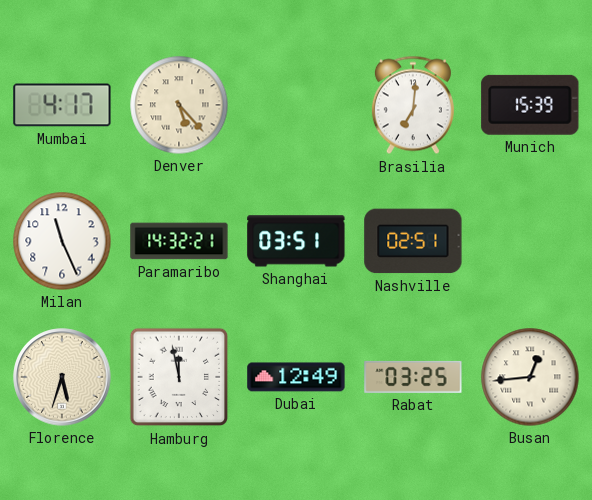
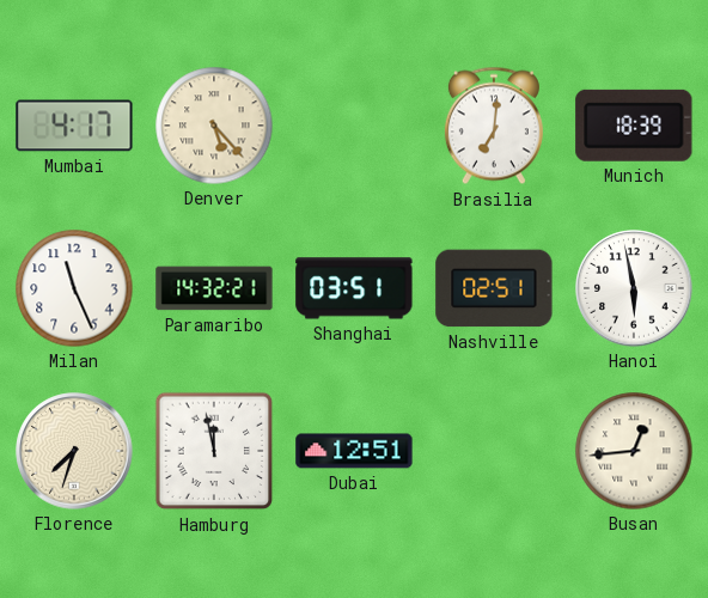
Munich: 15:39 -> 18:39
Hanoi: none -> 5:58
Florence: 5:33 -> 7:33
Dubai: 12:49 -> 12:51
Rabat: 03:25 -> none
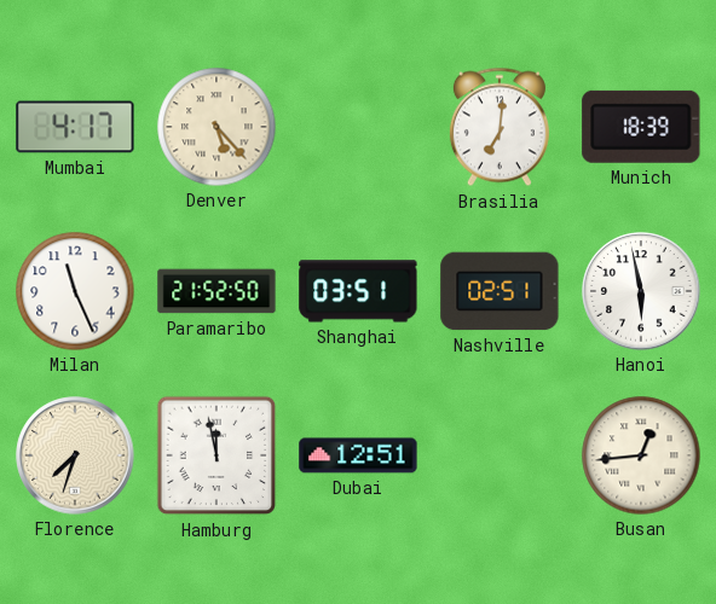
Paramaribo: 14:32 -> 21:52
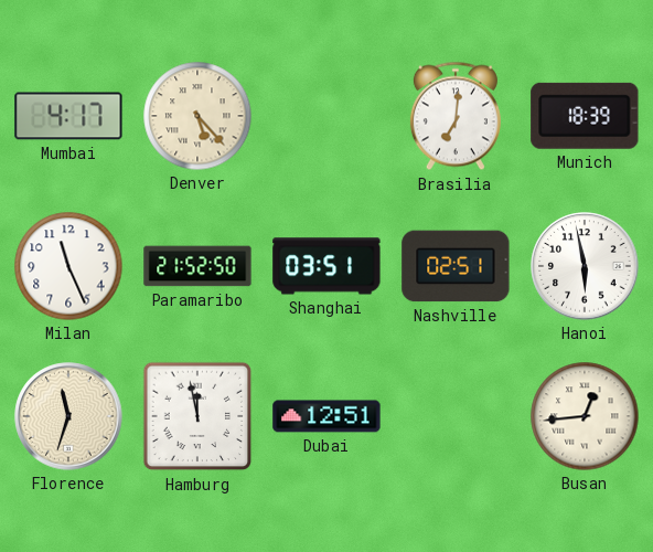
Florence: 7:33 -> 11:33
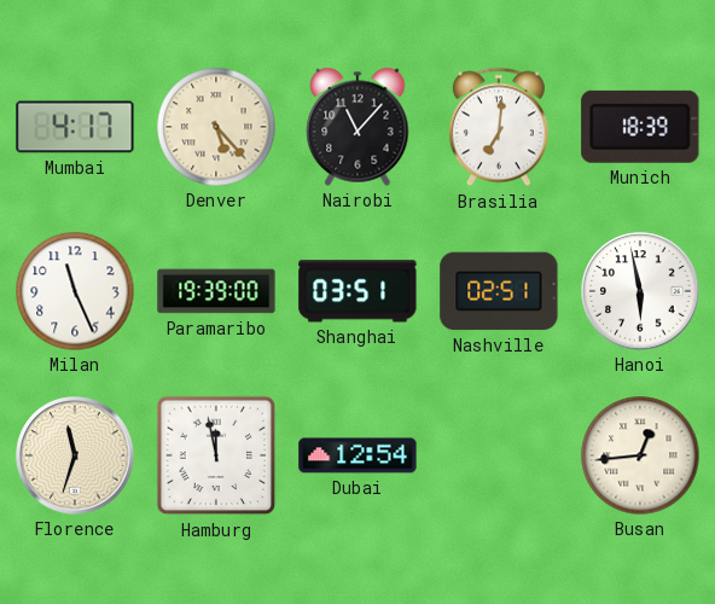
Nairobi: none -> 11:07
Paramaribo: 21:52 -> 19:39
Dubai: 12:51 -> 12:54
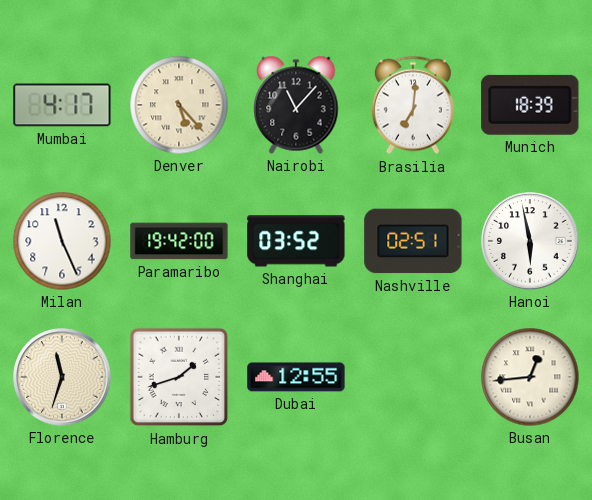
Paramaribo: 19:39 -> 19:42
Shanghai: 03:51 -> 03:52
Hamburg: 11:58 -> 1:42
Dubai: 12:54 -> 12:55
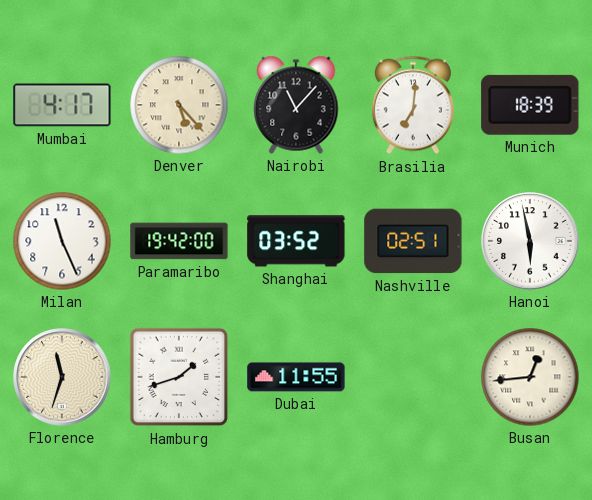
Dubai: 12:55 -> 11:55
